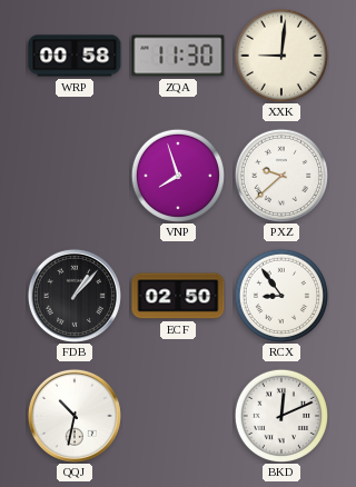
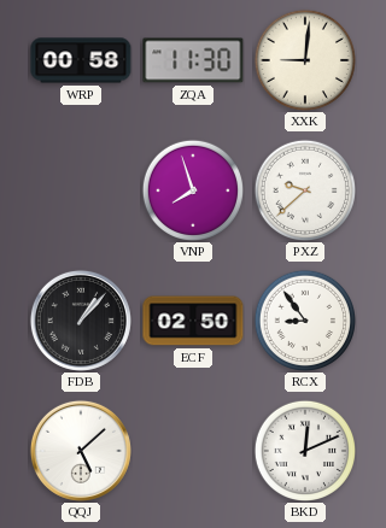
QQJ: 10:32 -> 5:08
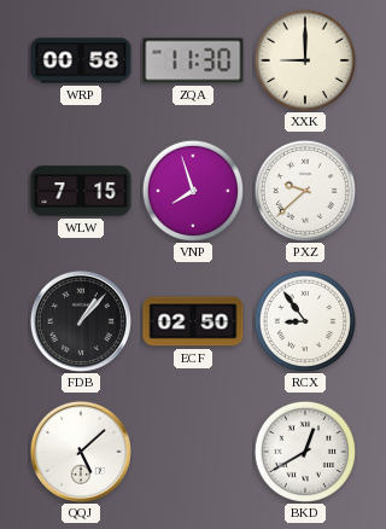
XXK: 9:01 -> 9:00
WLW: none -> 7:15
BKD: 12:11 -> 12:40
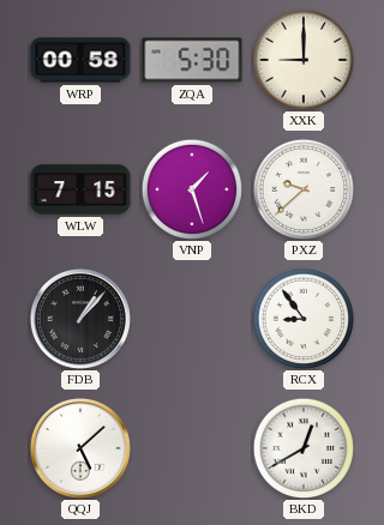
ZQA: 11:30 -> 5:30
VNP: 7:57 -> 1:27
ECF: 02:50 -> none
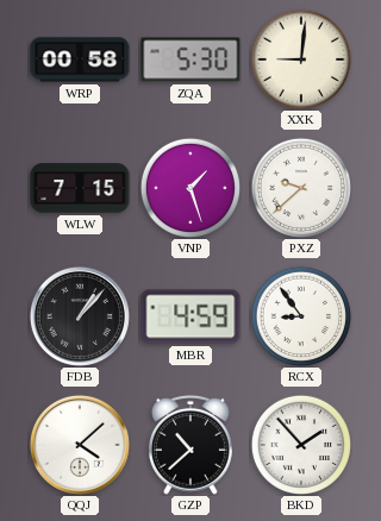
XXK: 9:00 -> 9:01
MBR: none -> 4:59
QQJ: 5:08 -> 4:08
GZP: none -> 10:38
BKD: 12:40 -> 1:53
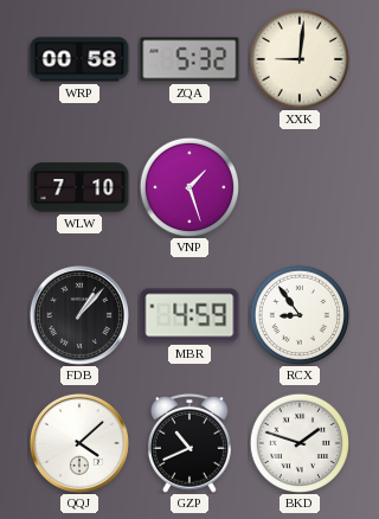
ZQA: 5:30 -> 5:32
WLW: 7:15 -> 7:10
PXZ: 9:38 -> none
GZP: 10:38 -> 10:41
BKD: 1:53 -> 1:48
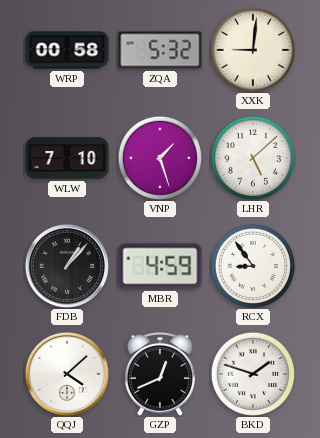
LHR: none -> 5:08
GZP: 10:41 -> 12:41
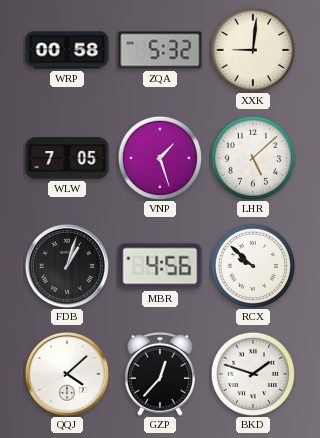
WLW: 7:10 -> 7:05
FDB: 1:07 -> 1:03
MBR: 4:59 -> 4:56
RCX: 8:54 -> 9:52
GZP: 12:41 -> 12:37
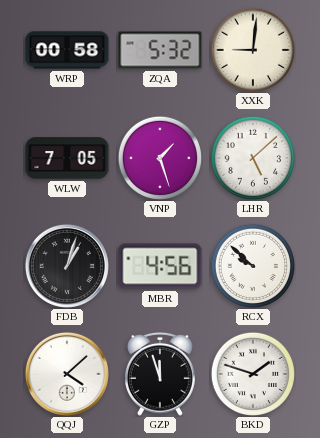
GZP: 12:37 -> 11:57
